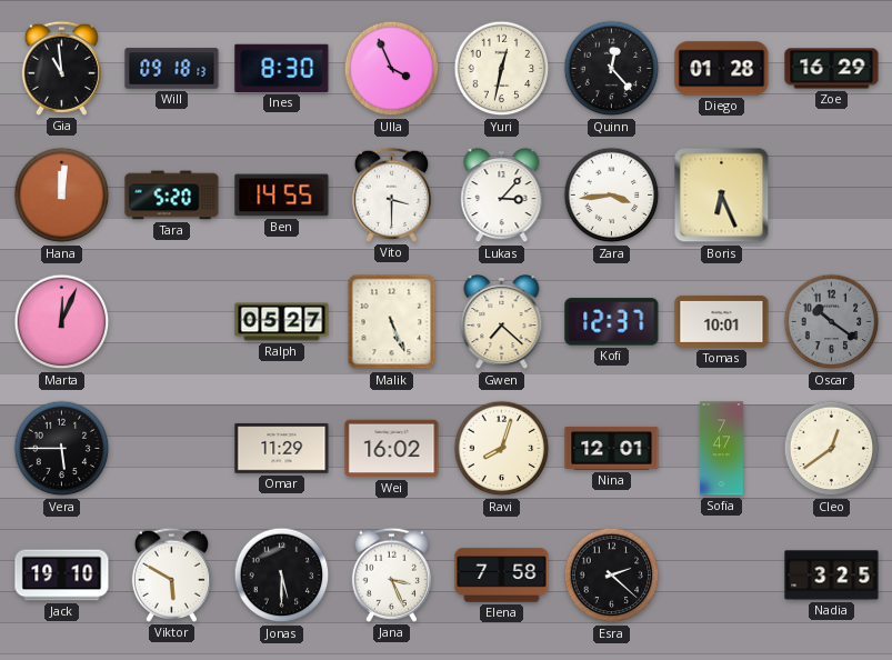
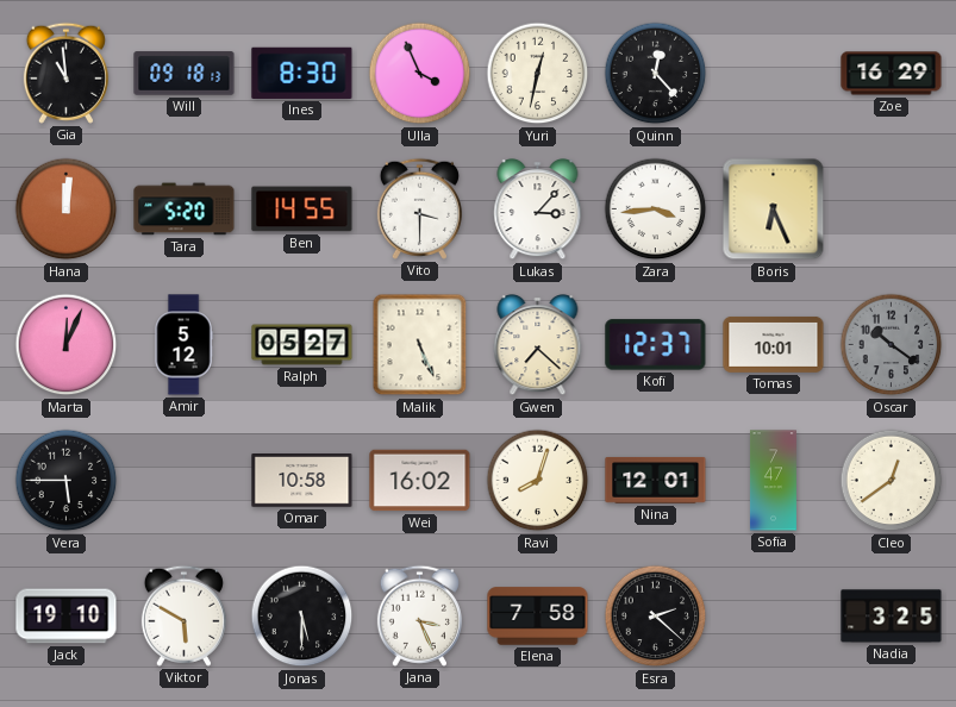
Diego: 01:28 -> none
Amir: none -> 5:12
Omar: 11:29 -> 10:58
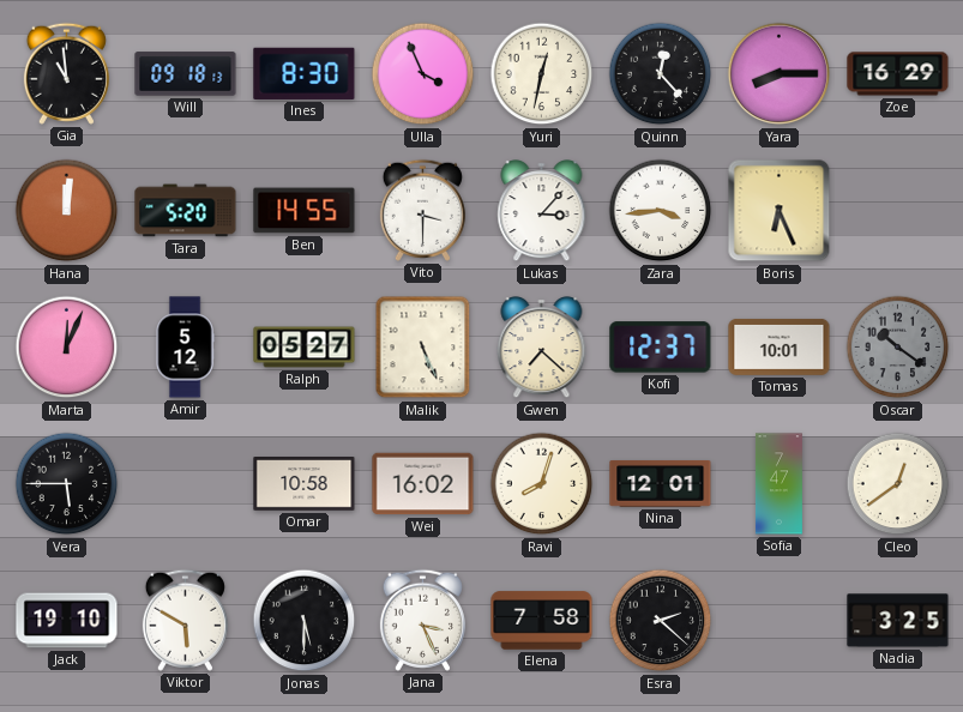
Yara: none -> 8:15
